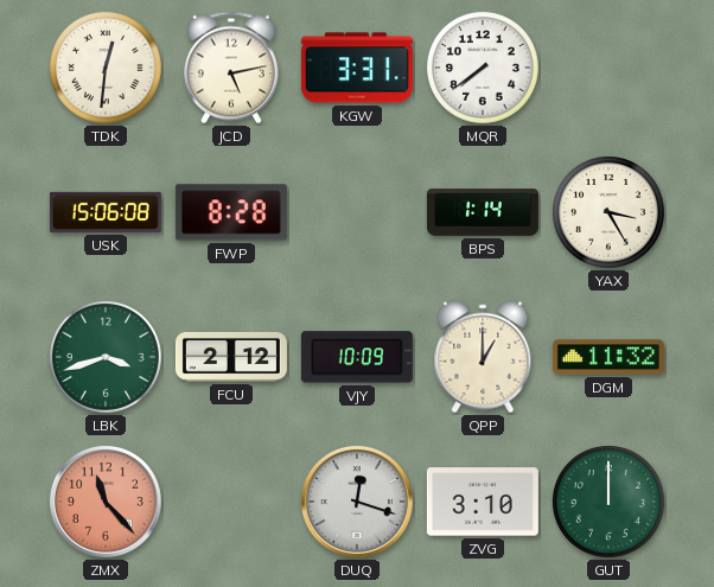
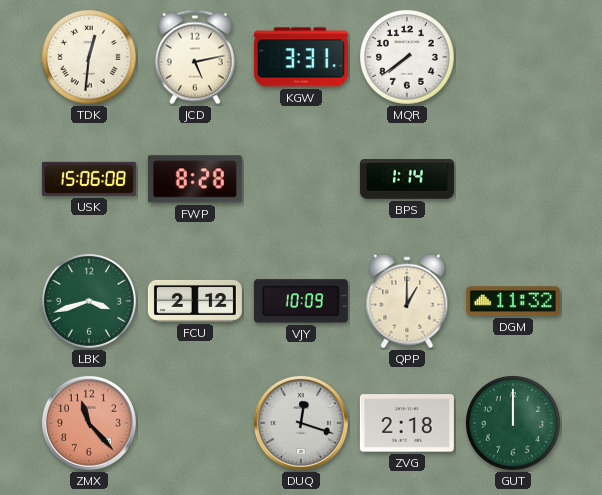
YAX: 3:25 -> none
ZVG: 3:10 -> 2:18
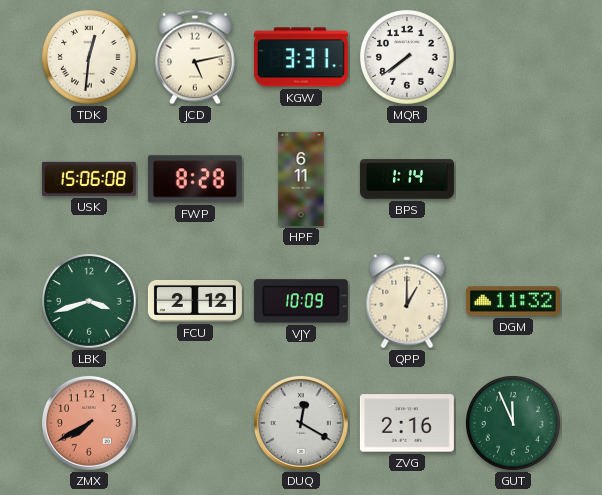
HPF: none -> 6:11
ZMX: 11:23 -> 7:40
DUQ: 12:18 -> 12:20
ZVG: 2:18 -> 2:16
GUT: 12:00 -> 11:56
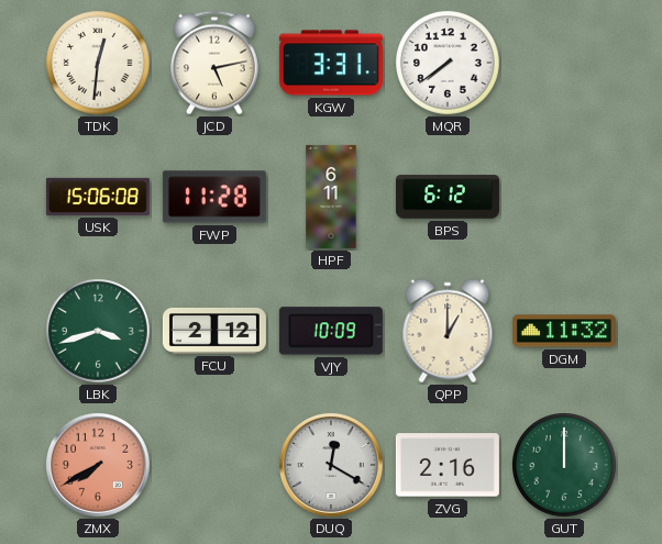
FWP: 8:28 -> 11:28
BPS: 1:14 -> 6:12
GUT: 11:56 -> 12:00
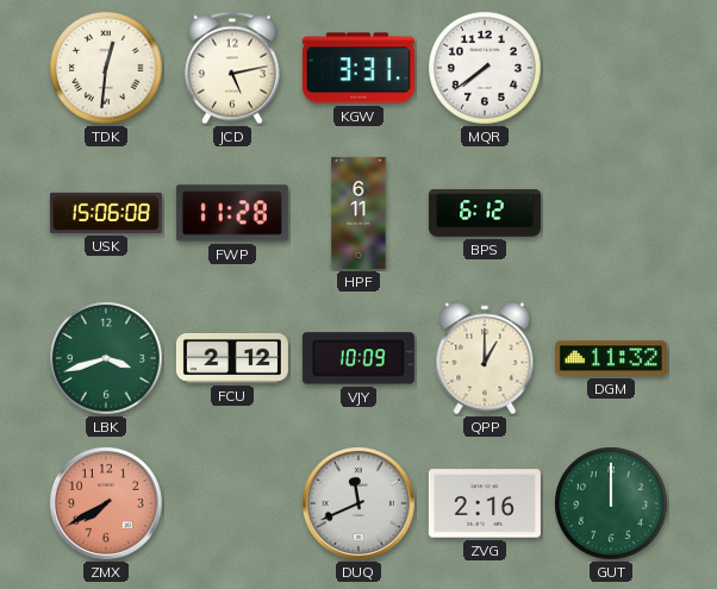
DUQ: 12:20 -> 11:41
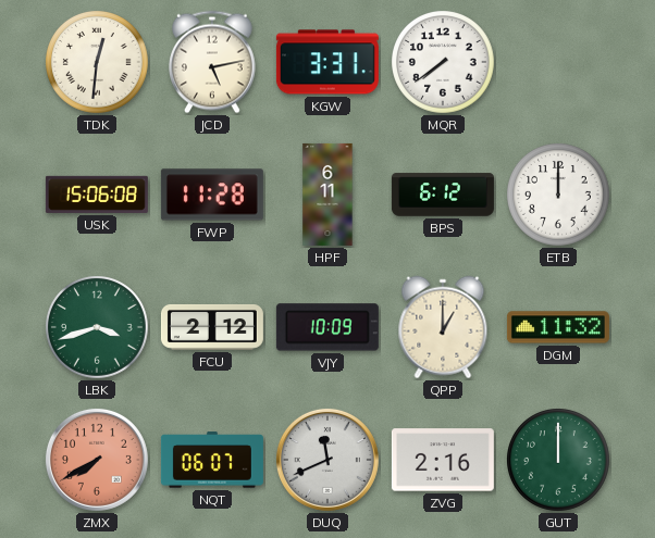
ETB: none -> 12:00
NQT: none -> 06:07
